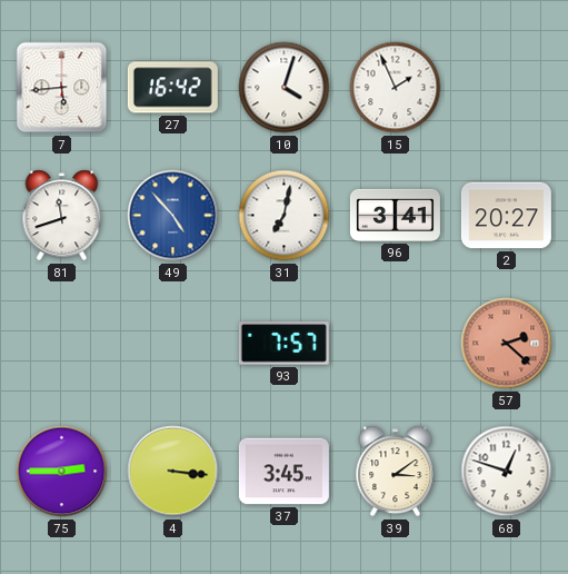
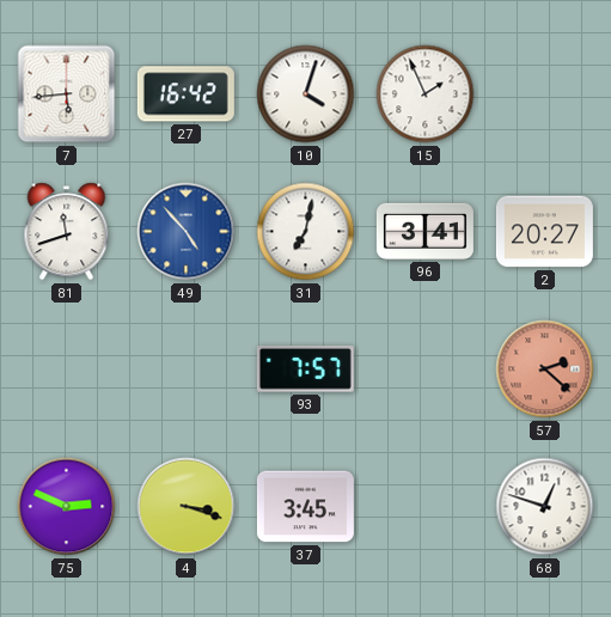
75: 2:45 -> 2:49
4: 3:16 -> 3:18
39: 3:09 -> none
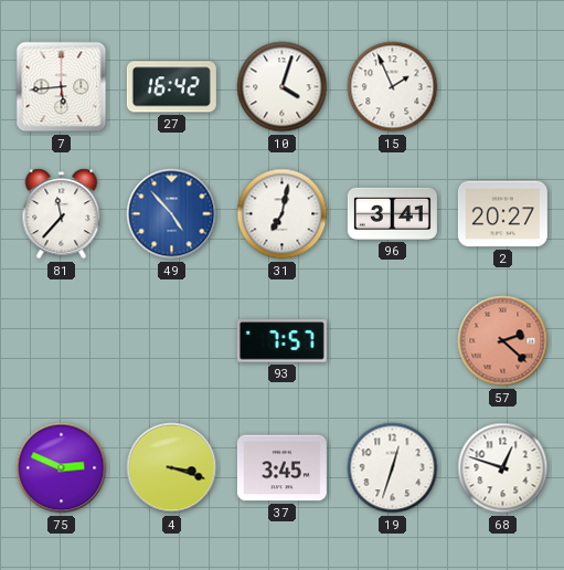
81: 11:42 -> 11:37
19: none -> 12:33
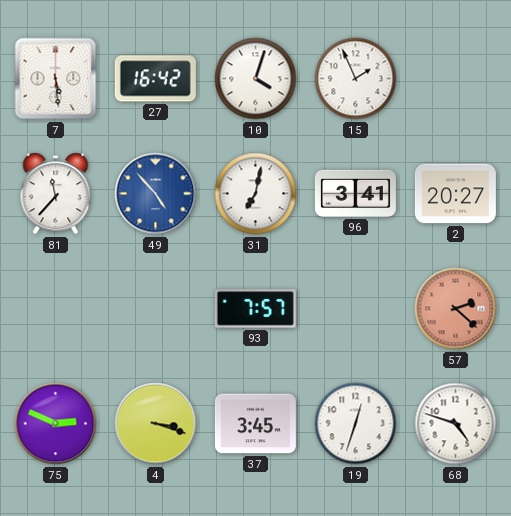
7: 5:44 -> 5:29
68: 12:48 -> 4:48
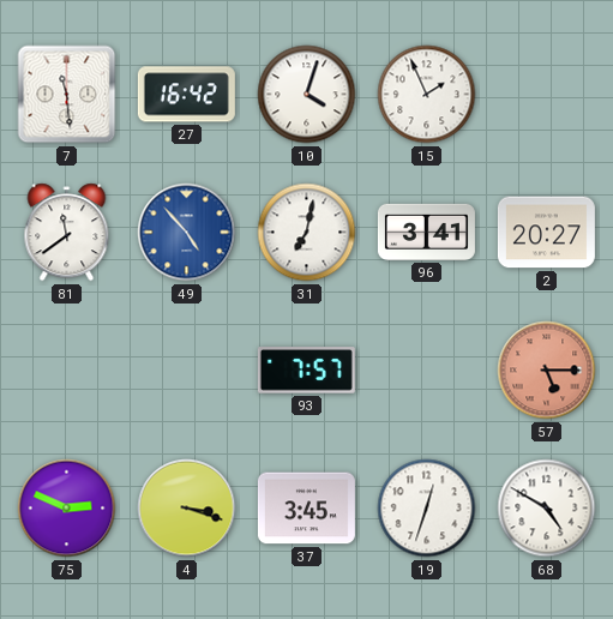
7: 5:29 -> 11:29
81: 11:37 -> 11:39
57: 2:22 -> 5:15
68: 4:48 -> 4:50
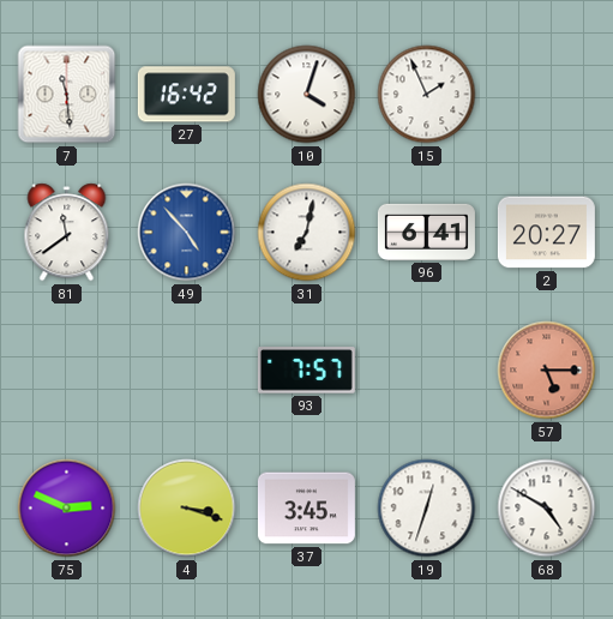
96: 3:41 -> 6:41
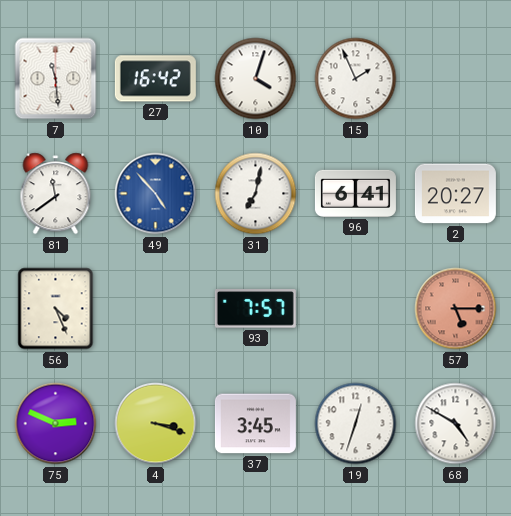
56: none -> 4:26
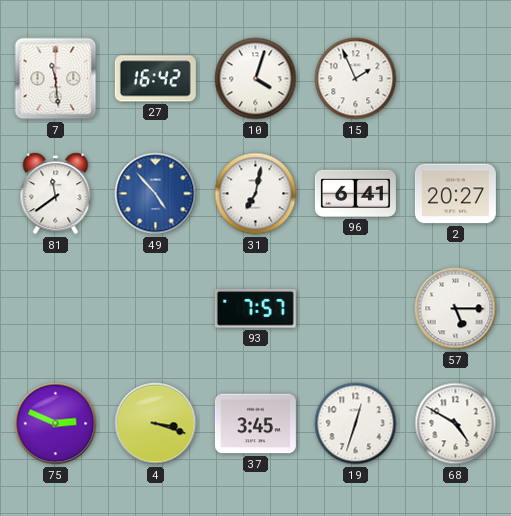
56: 4:26 -> none
57 dial: salmon -> white
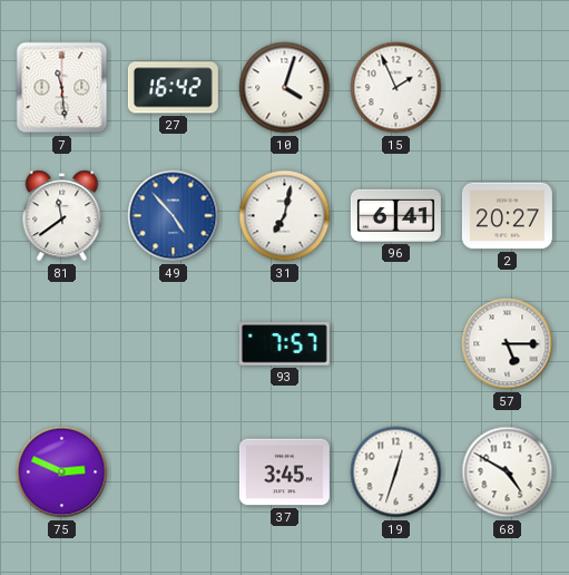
4: 3:18 -> none
